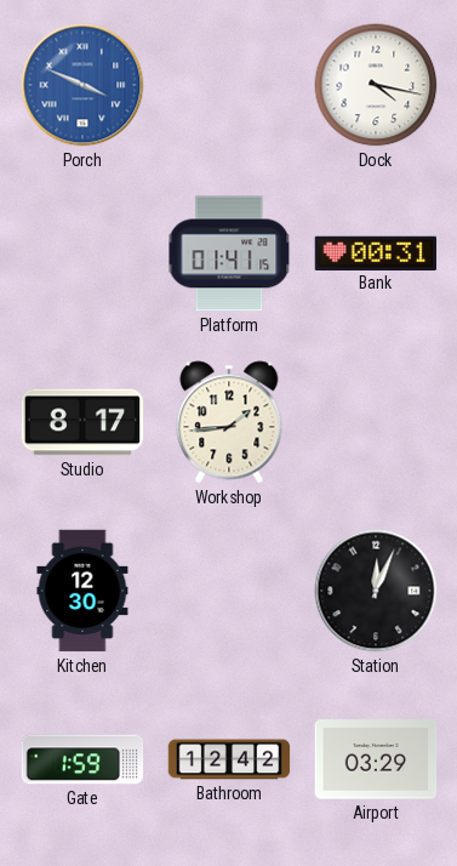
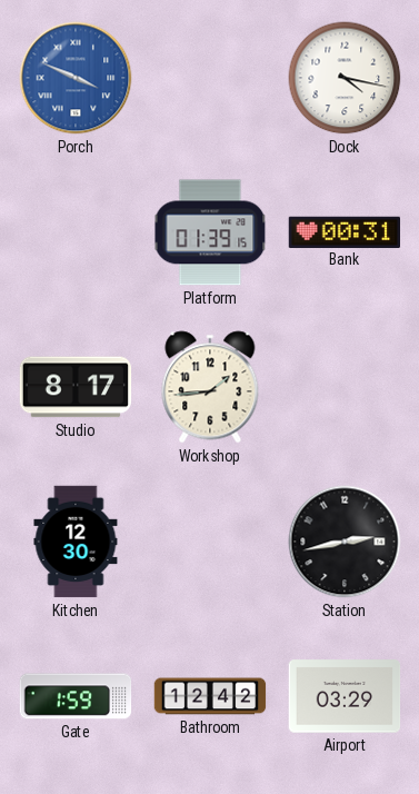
Platform: 01:41 -> 01:39
Station: 12:04 -> 2:43
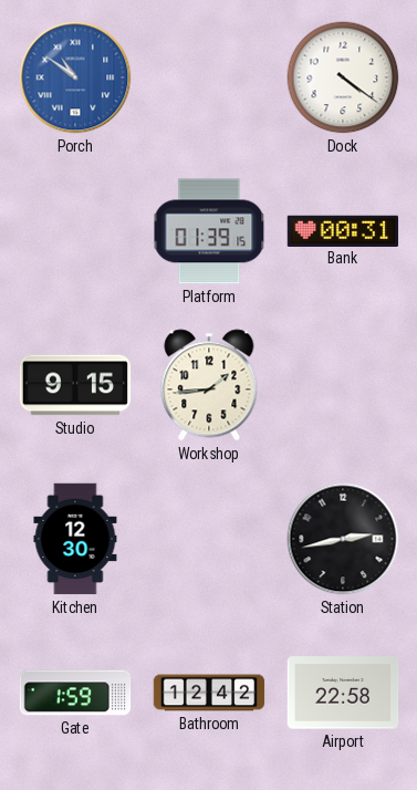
Porch: 3:49 -> 10:51
Dock: 4:17 -> 4:21
Studio: 8:17 -> 9:15
Airport: 03:29 -> 22:58
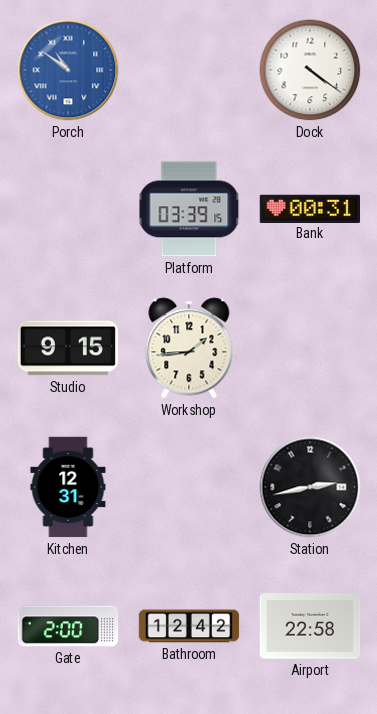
Platform: 01:39 -> 03:39
Kitchen: 12:30 -> 12:31
Gate: 1:59 -> 2:00
